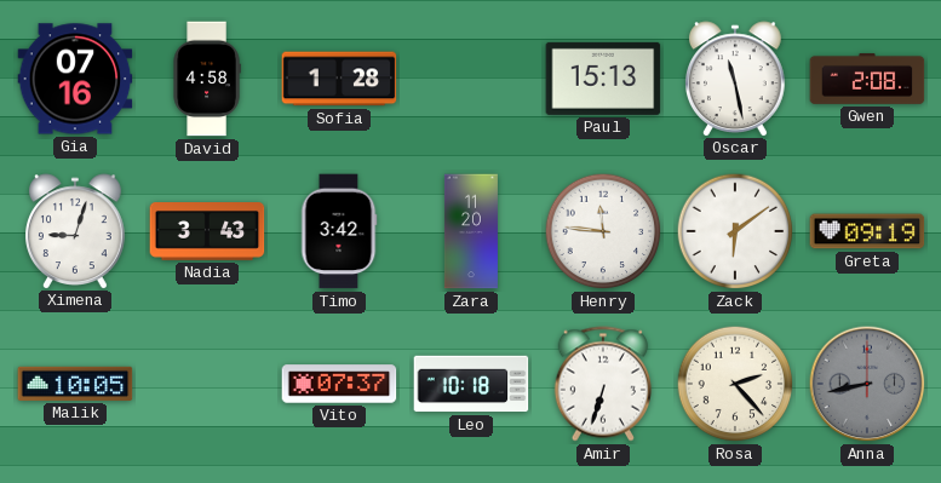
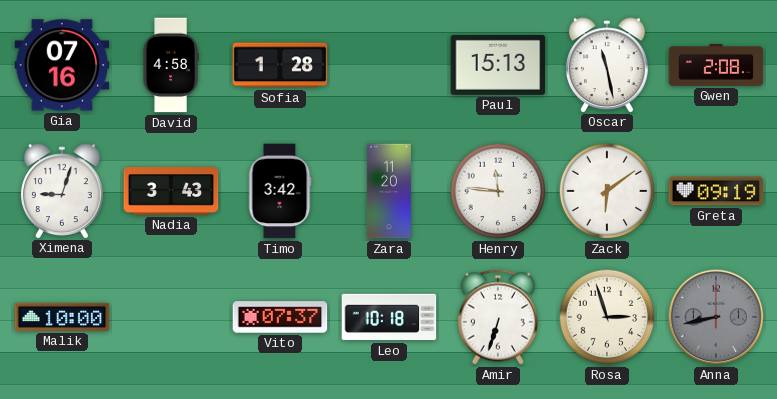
Malik: 10:05 -> 10:00
Rosa: 2:23 -> 2:57
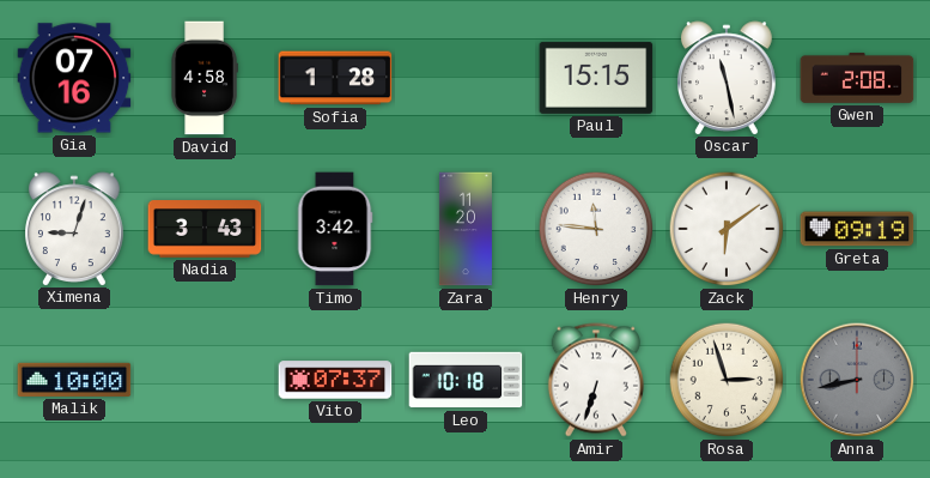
Paul: 15:13 -> 15:15
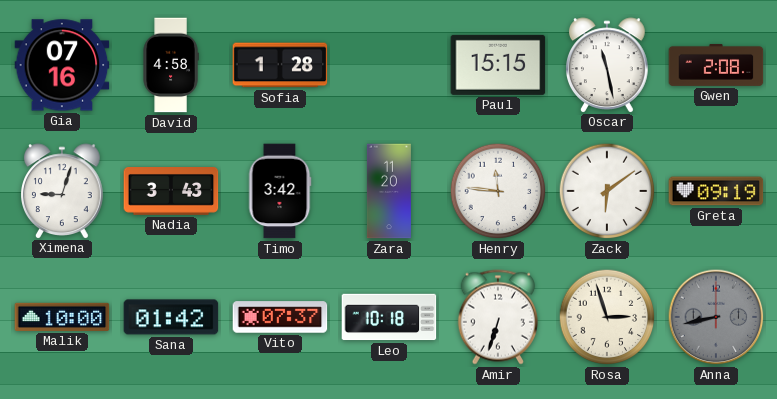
Sana: none -> 01:42
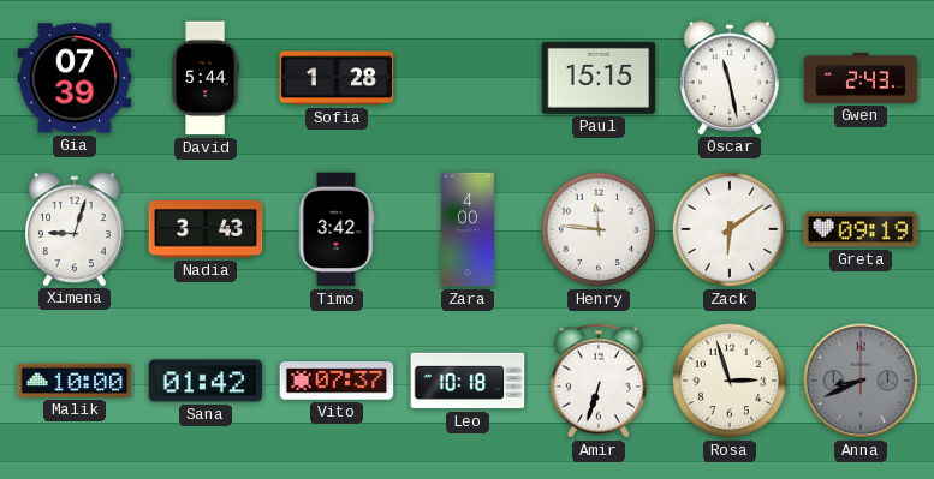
Gia: 07:16 -> 07:39
David: 4:58 -> 5:44
Gwen: 2:08 -> 2:43
Zara: 11:20 -> 4:00
Anna: 8:43 -> 8:41
